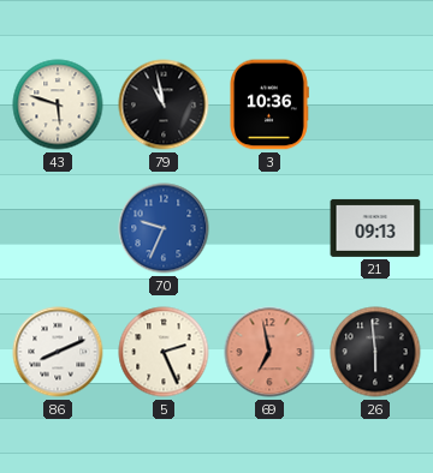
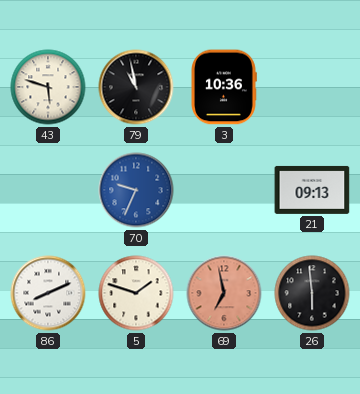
5: 2:26 -> 1:48
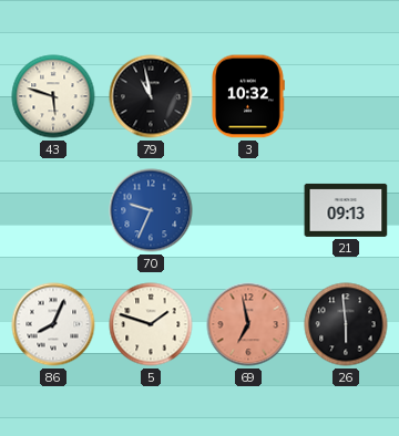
3: 10:36 -> 10:32
86: 8:11 -> 8:04
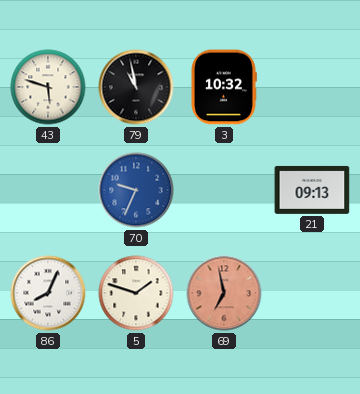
26: 5:59 -> none
